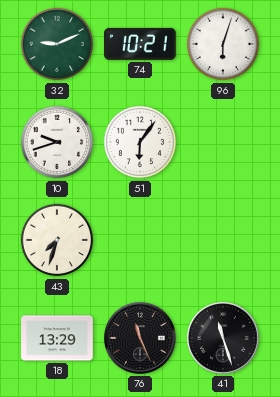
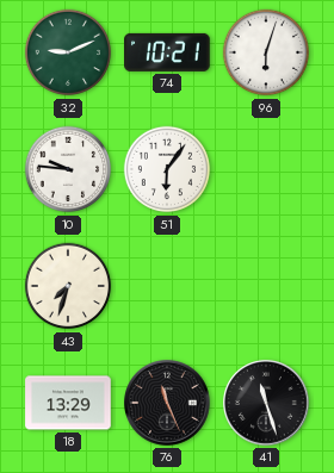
10: 9:42 -> 9:46
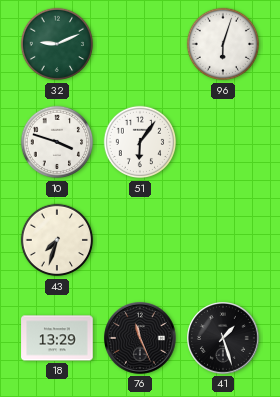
74: 10:21 -> none
10: 9:46 -> 3:48
41: 11:27 -> 1:27
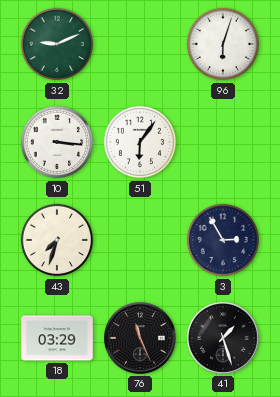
10: 3:48 -> 3:16
3: none -> 2:55
18: 13:29 -> 03:29
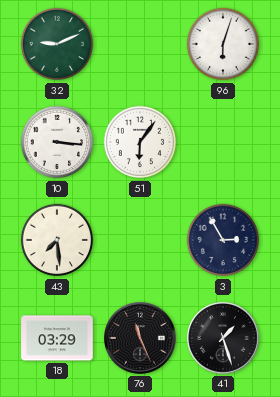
43: 7:33 -> 7:29
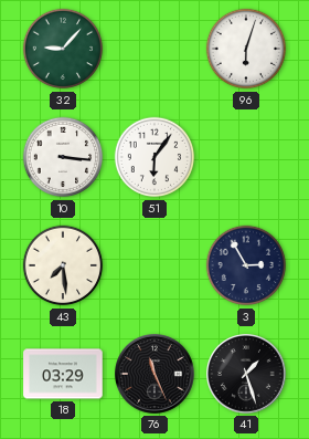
32: 9:11 -> 9:07
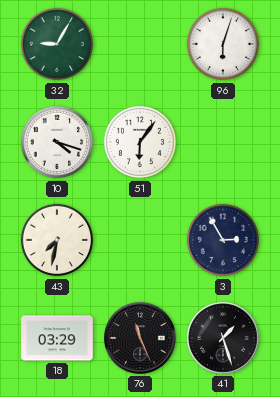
32: 9:07 -> 9:05
10: 3:16 -> 4:18
43: 7:29 -> 7:32
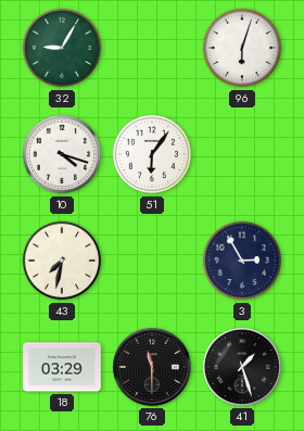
76: 11:26 -> 11:30
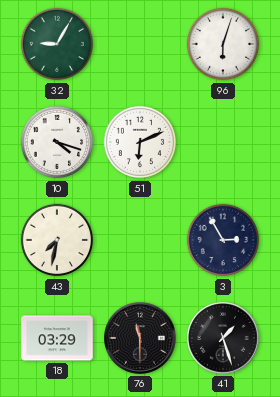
51: 6:06 -> 6:11
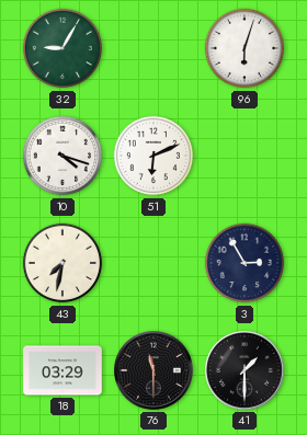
41: 1:27 -> 1:30
